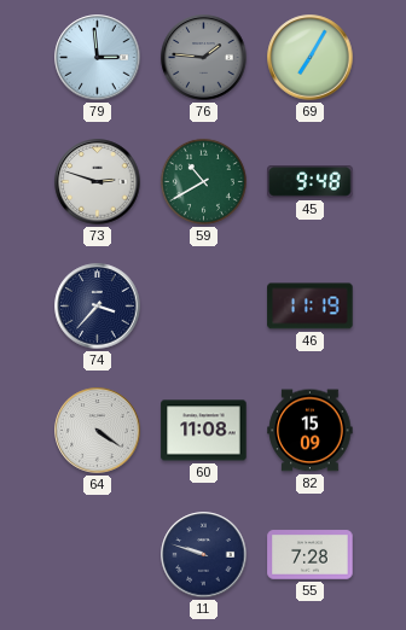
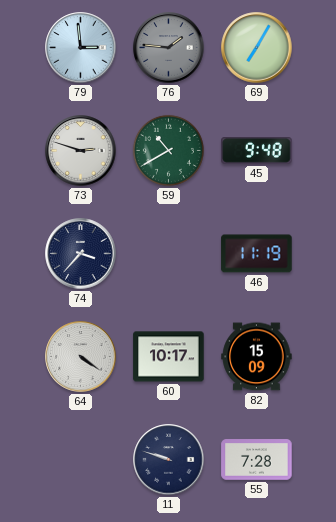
60: 11:08 -> 10:17
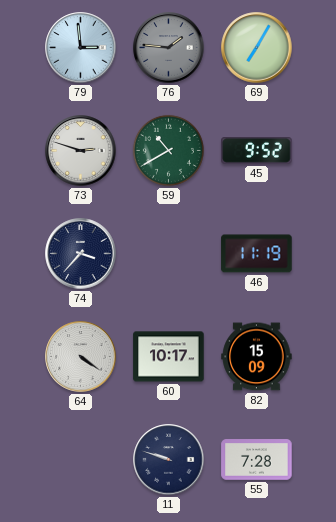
45: 9:48 -> 9:52
